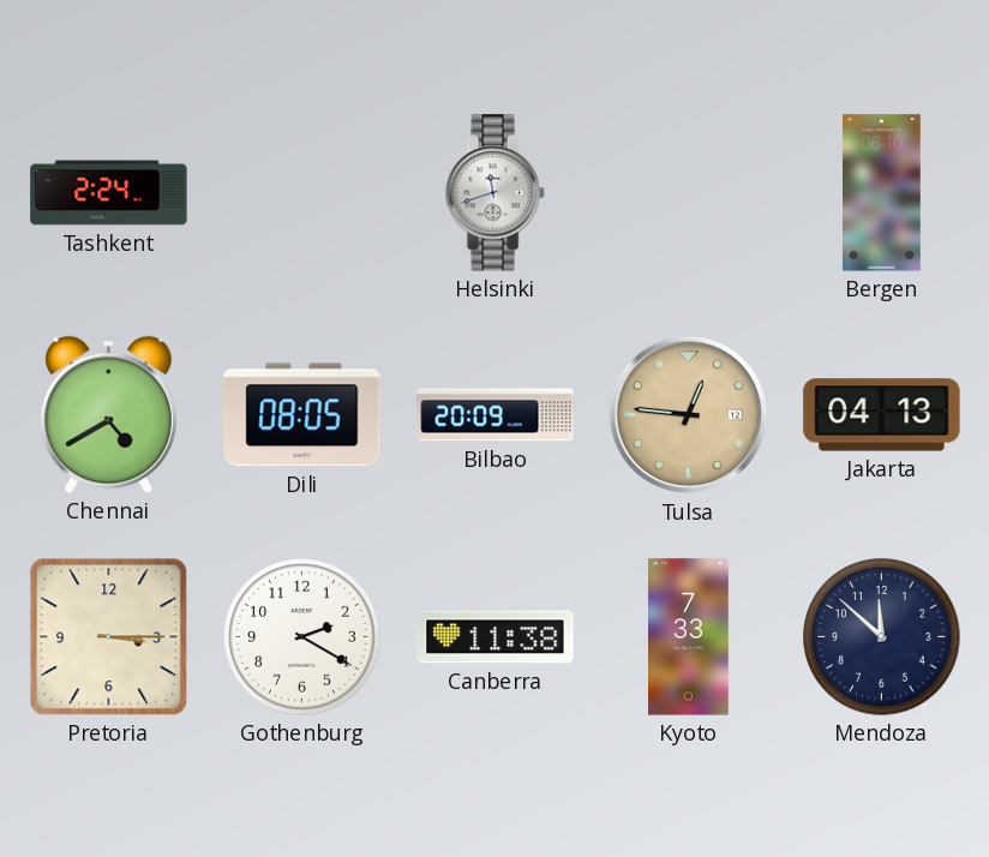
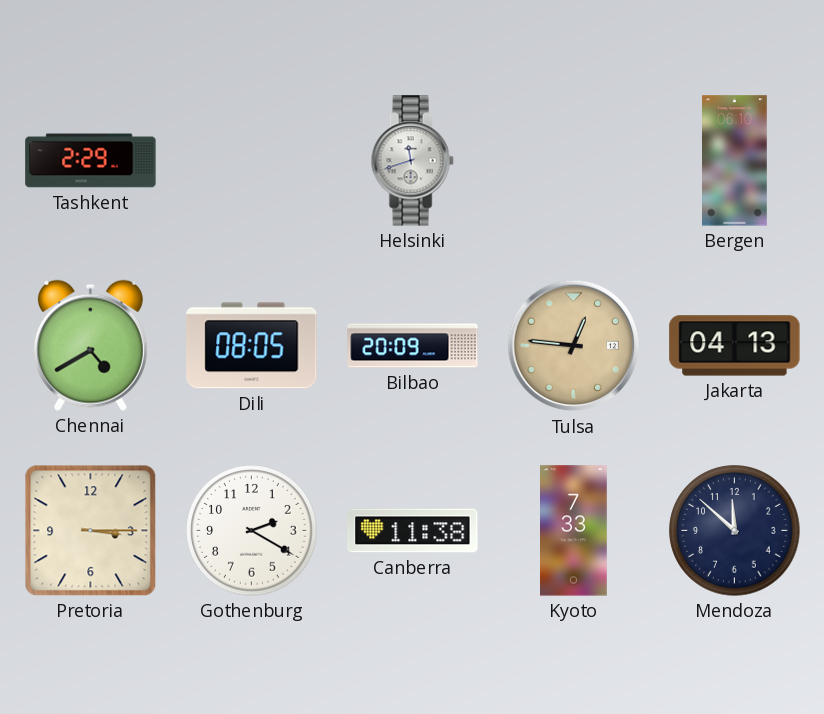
Tashkent: 2:24 -> 2:29
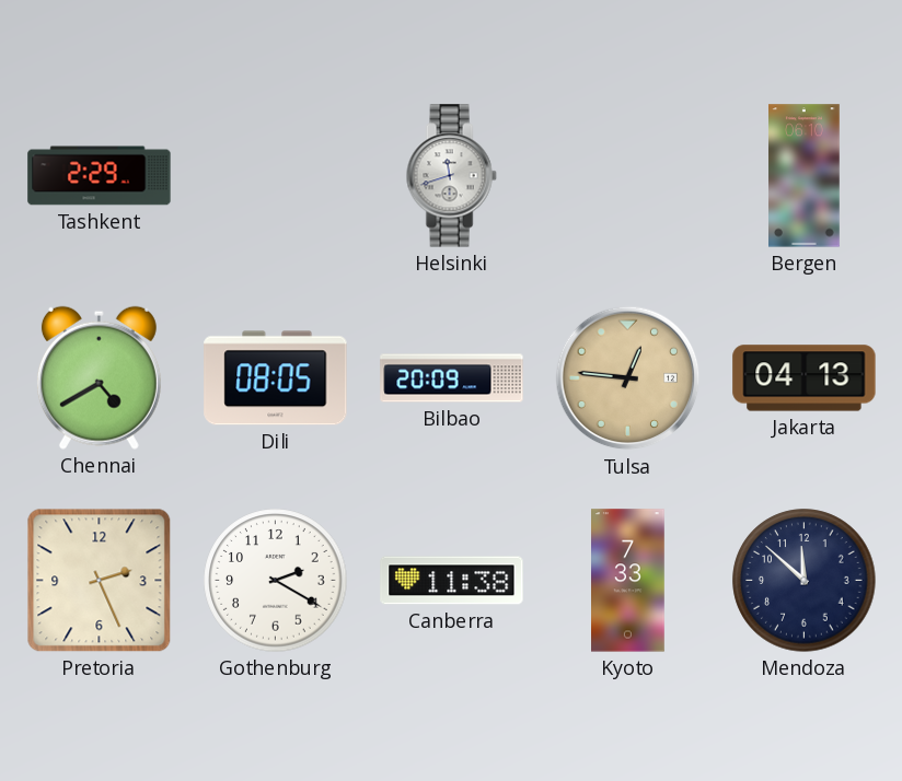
Pretoria: 3:15 -> 2:26
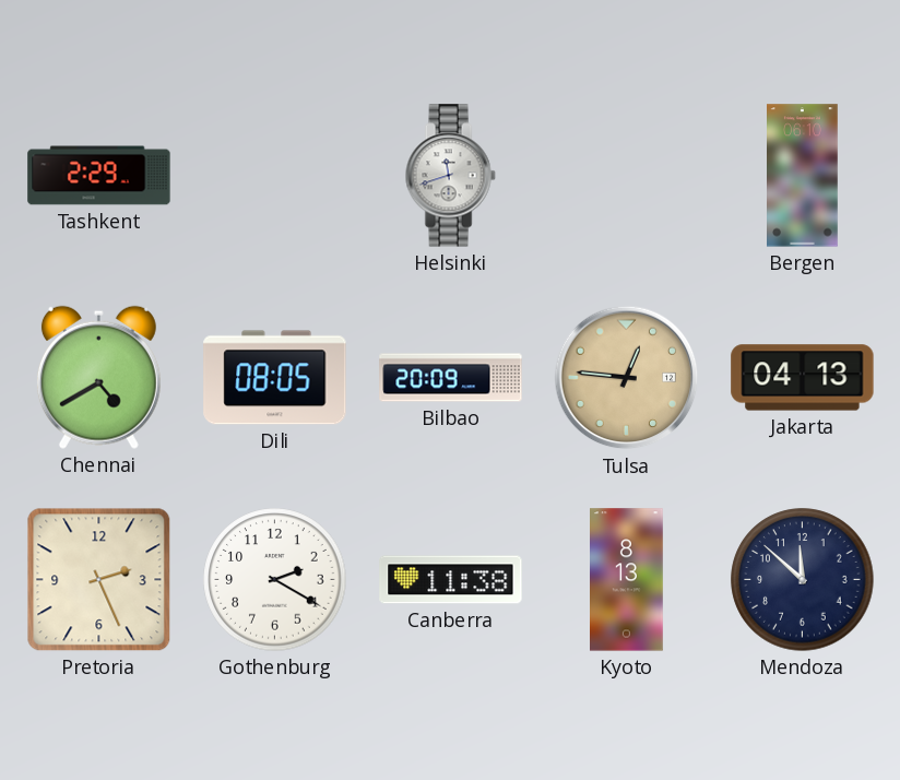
Kyoto: 7:33 -> 8:13
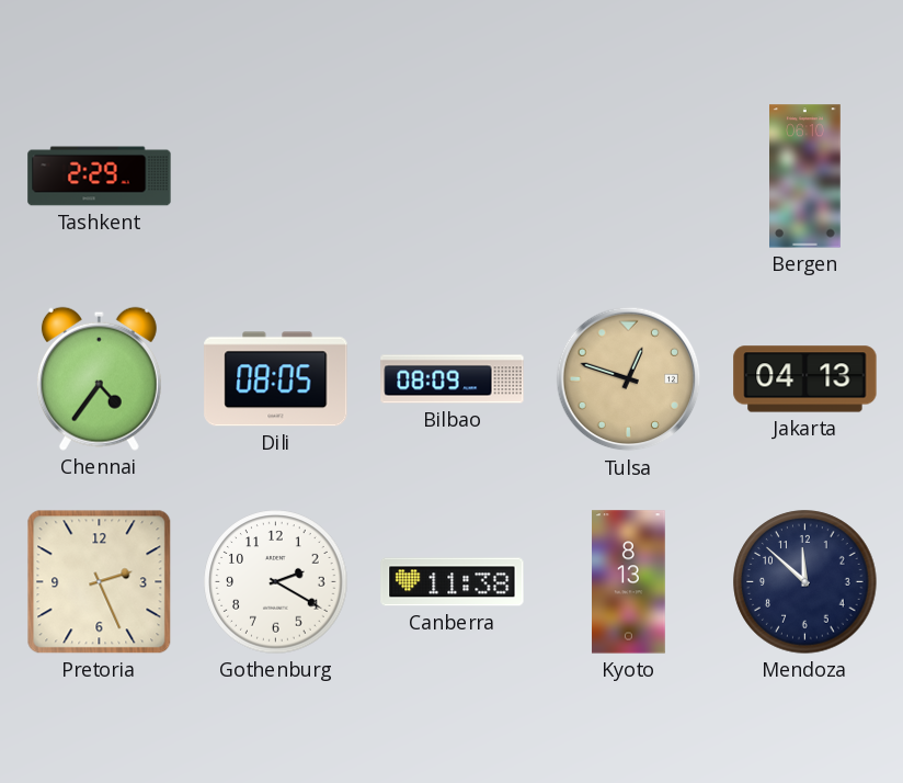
Helsinki: 11:42 -> none
Chennai: 4:40 -> 4:36
Bilbao: 20:09 -> 08:09
Tulsa: 12:46 -> 12:48
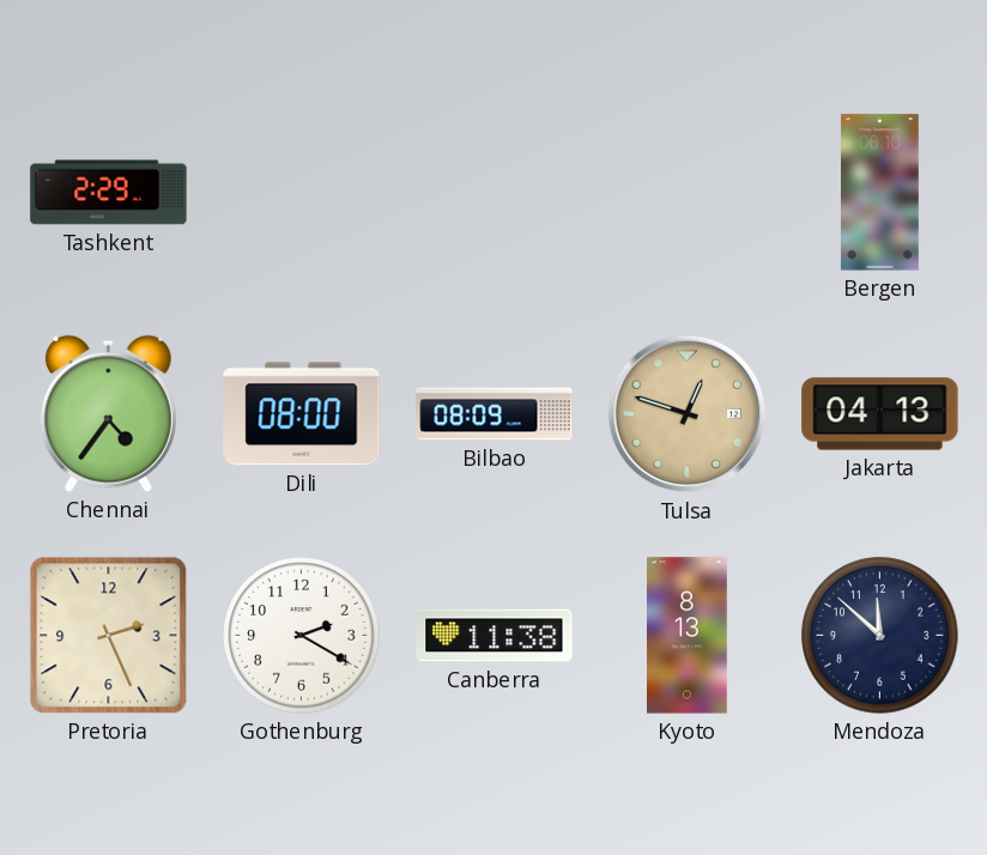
Dili: 08:05 -> 08:00
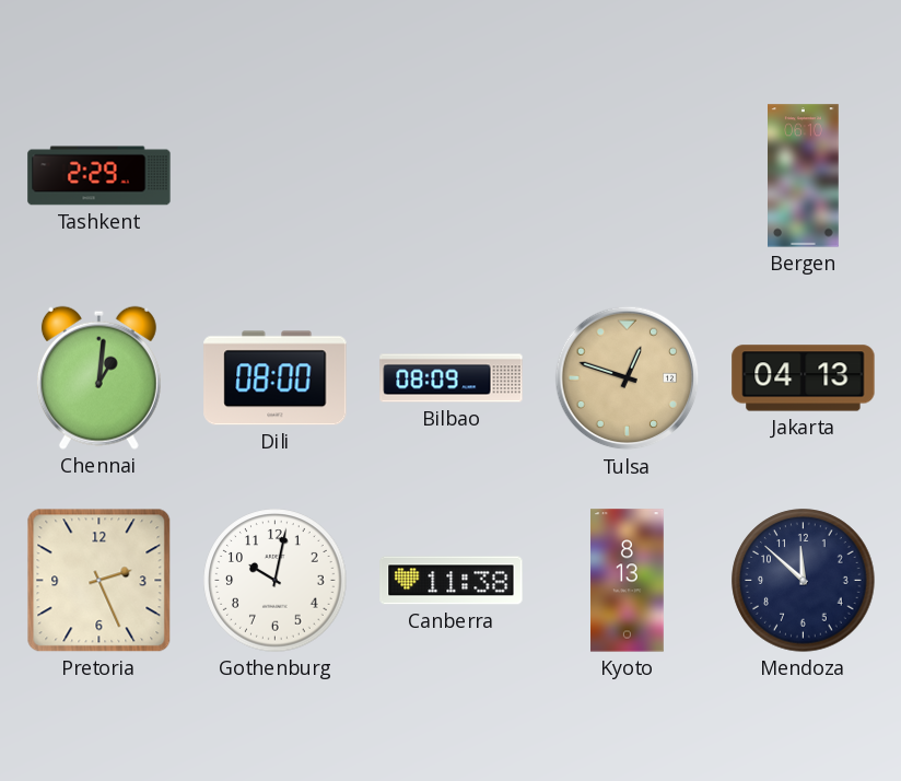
Chennai: 4:36 -> 1:01
Gothenburg: 2:20 -> 10:02
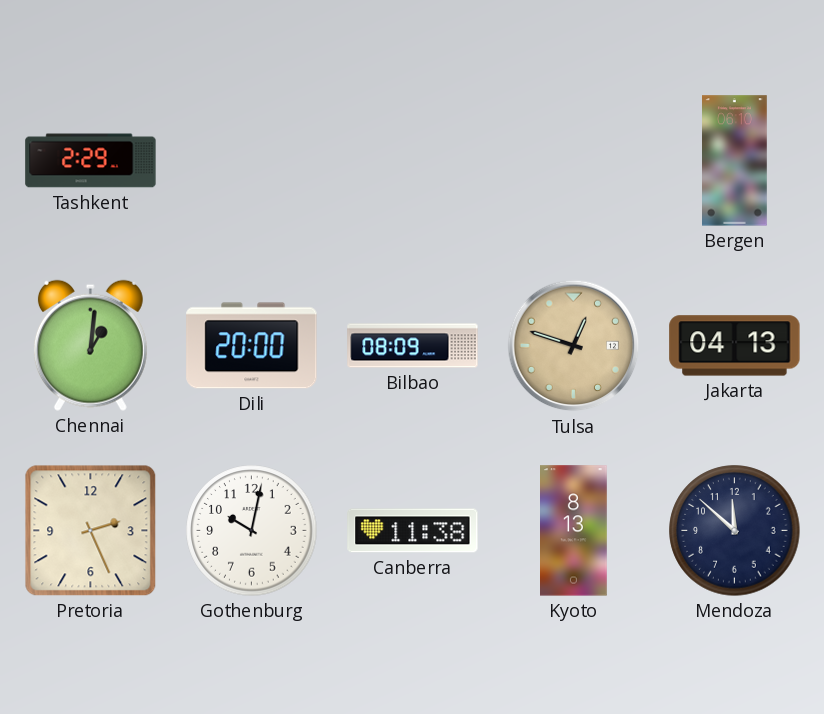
Dili: 08:00 -> 20:00
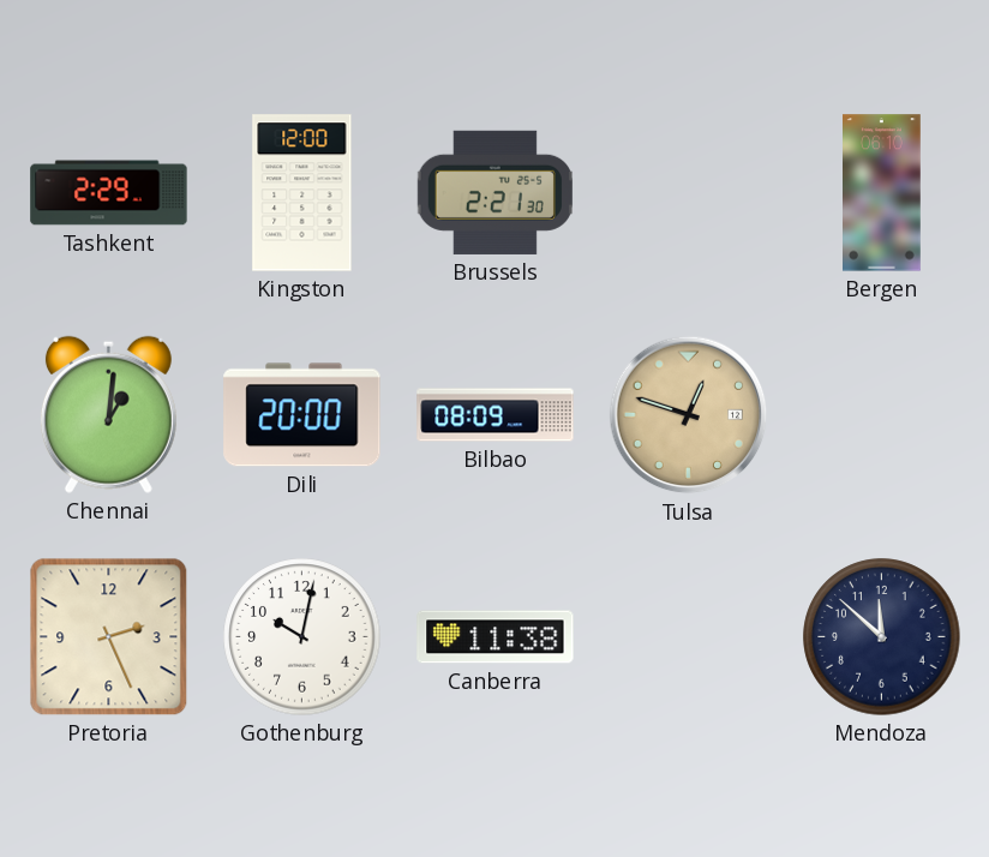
Kingston: none -> 12:00
Brussels: none -> 2:21
Jakarta: 04:13 -> none
Kyoto: 8:13 -> none
